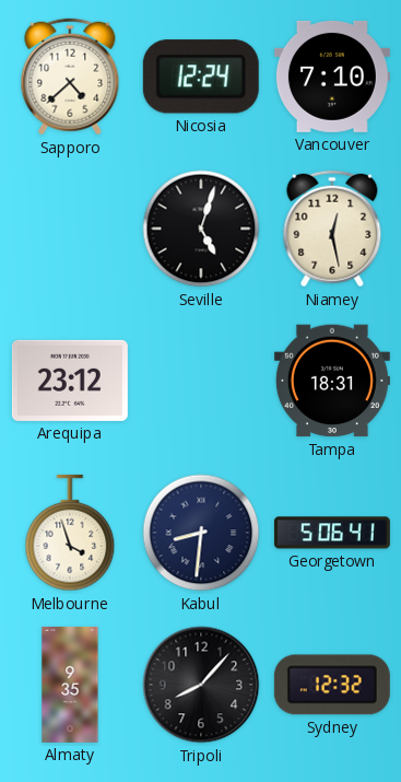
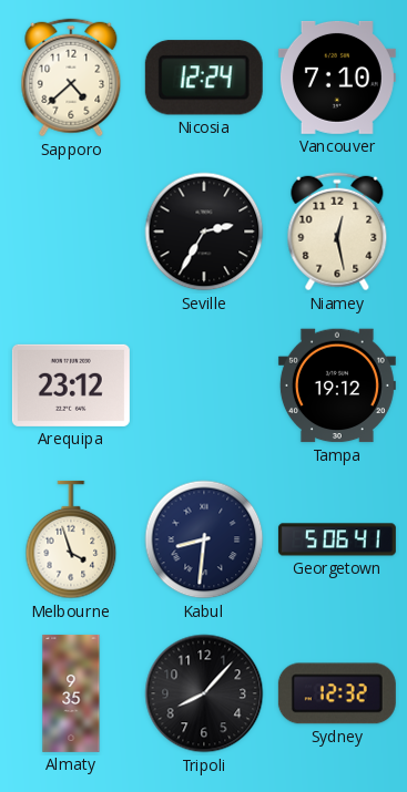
Seville: 5:03 -> 2:35
Tampa: 18:31 -> 19:12
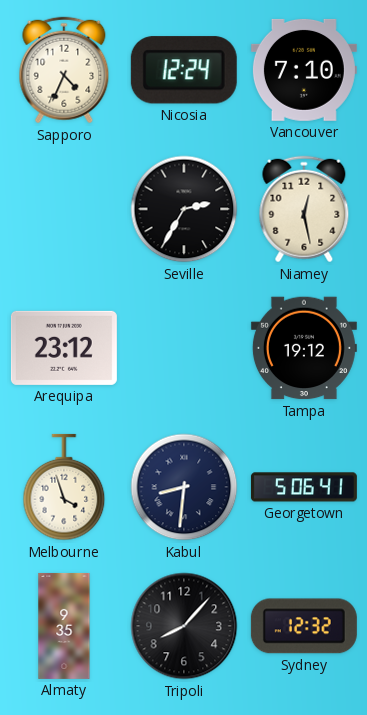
Sapporo: 4:38 -> 4:34
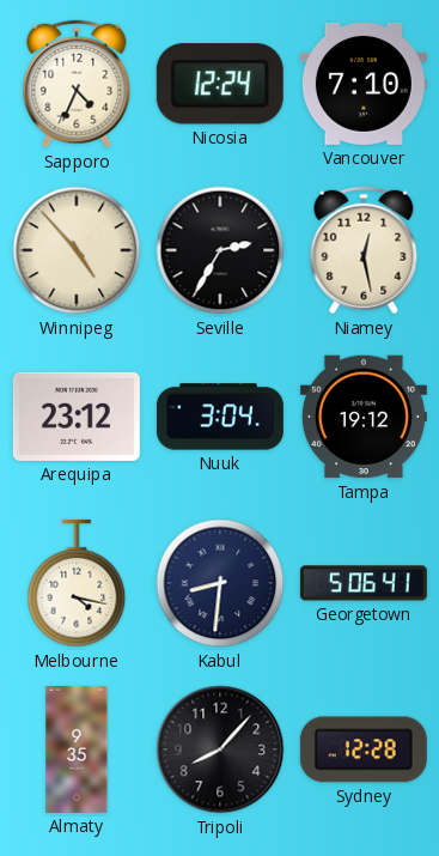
Winnipeg: none -> 4:53
Nuuk: none -> 3:04
Melbourne: 3:57 -> 4:17
Sydney: 12:32 -> 12:28
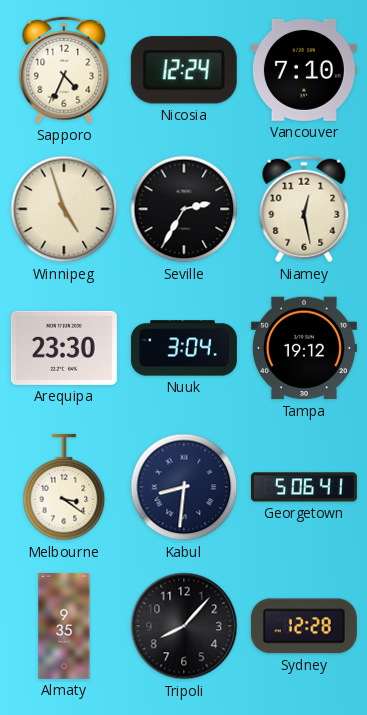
Winnipeg: 4:53 -> 4:57
Arequipa: 23:12 -> 23:30
Melbourne: 4:17 -> 3:21
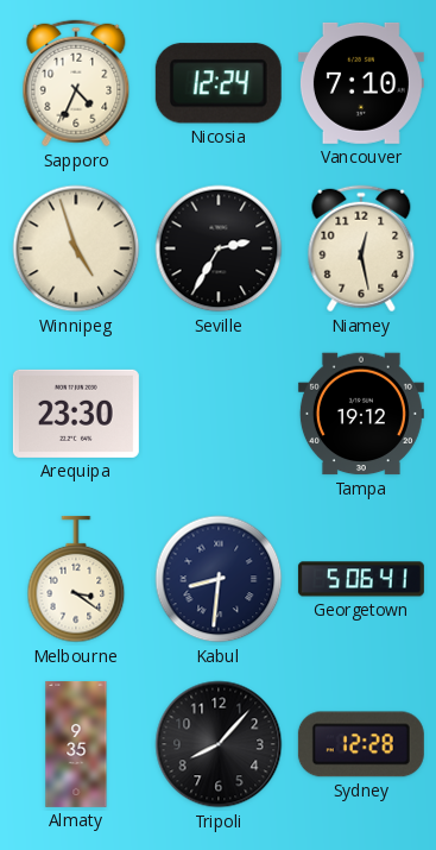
Nuuk: 3:04 -> none
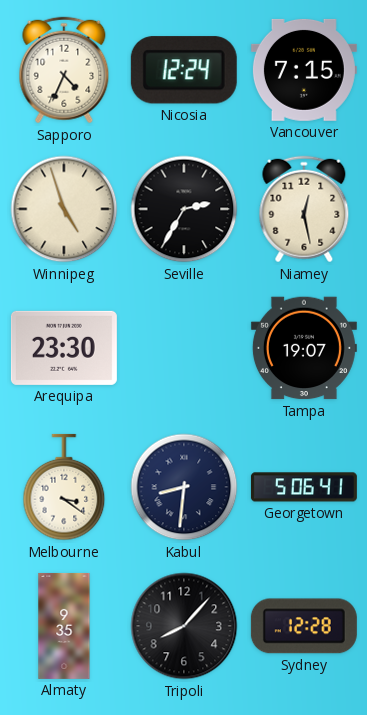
Vancouver: 7:10 -> 7:15
Tampa: 19:12 -> 19:07
